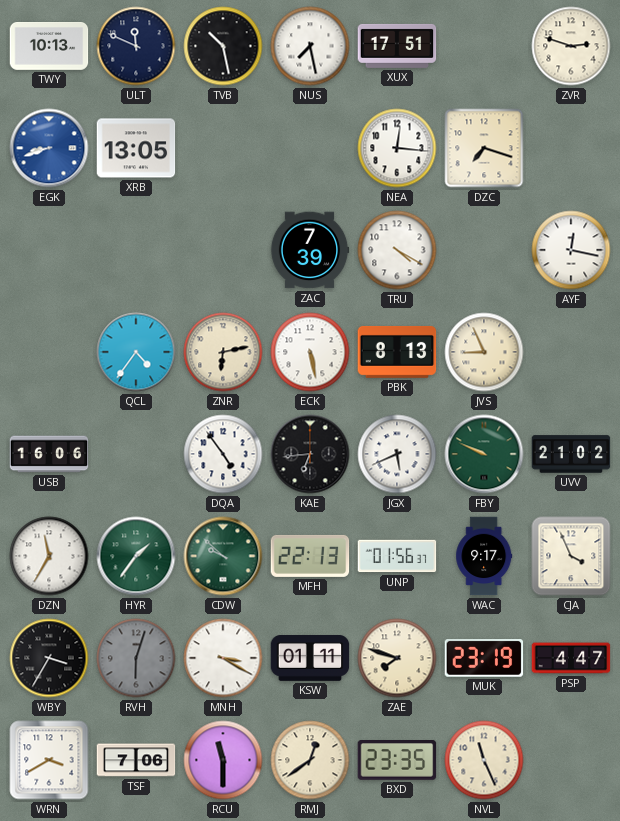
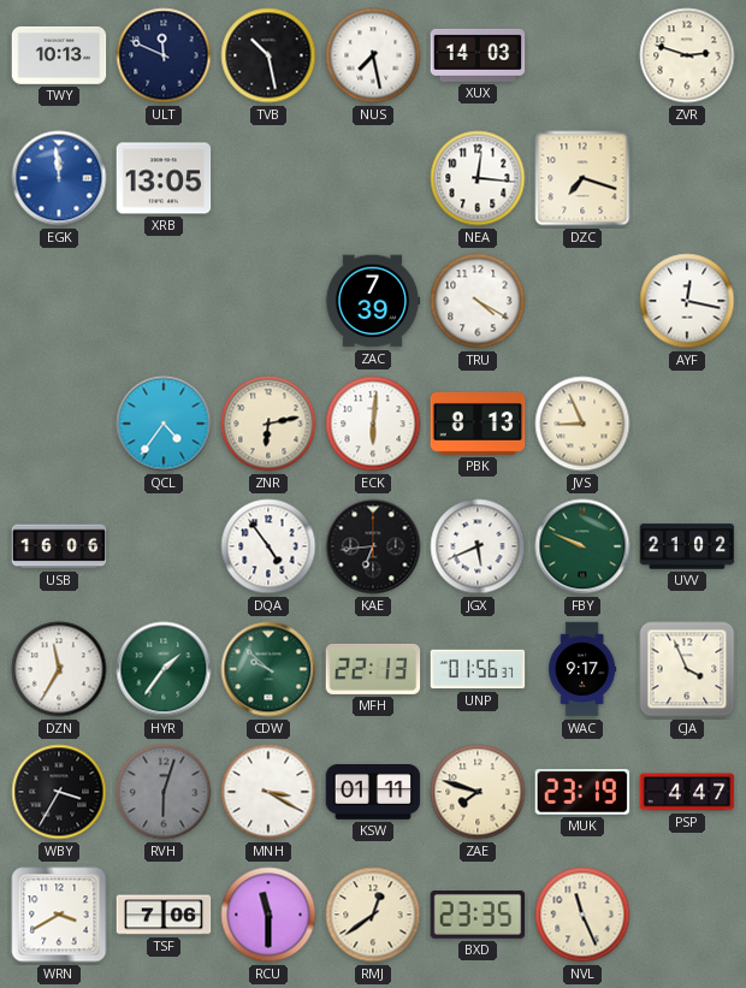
XUX: 17:51 -> 14:03
EGK: 8:42 -> 11:59
ECK: 5:28 -> 6:01
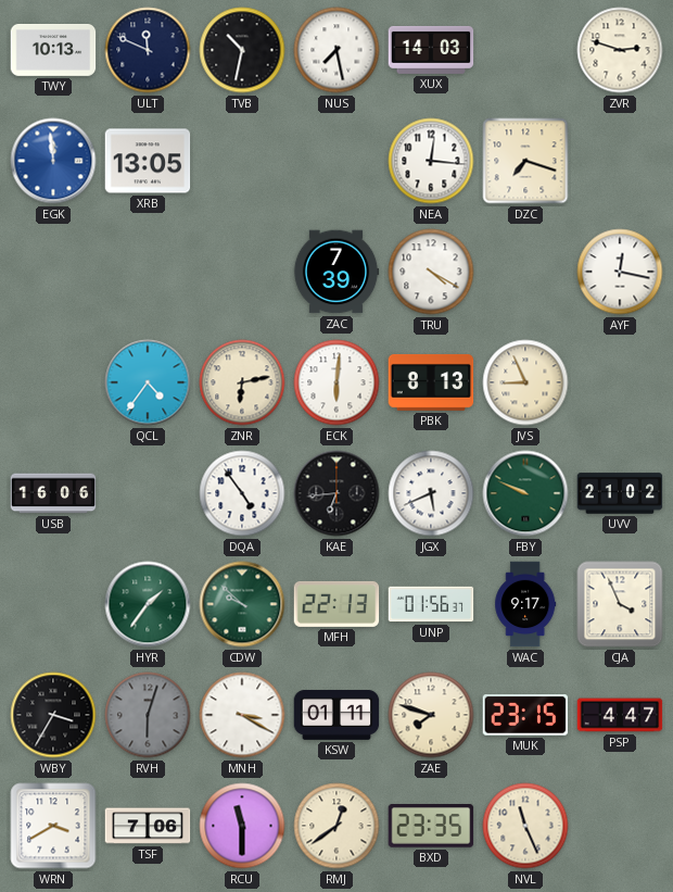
TVB: 10:28 -> 10:32
DZN: 11:35 -> none
MUK: 23:19 -> 23:15
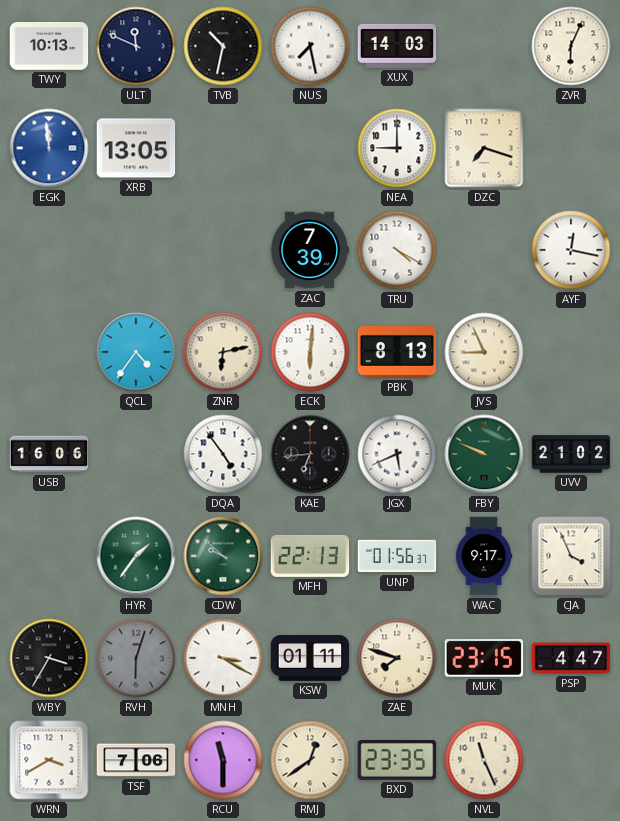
ZVR: 2:48 -> 6:04
NEA: 12:16 -> 9:00
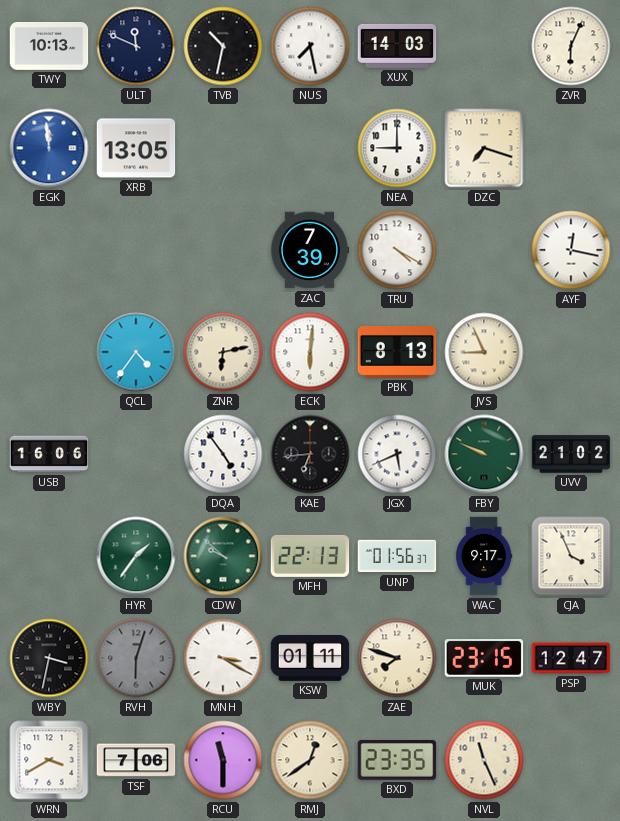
WBY: 3:35 -> 3:32
PSP: 4:47 -> 12:47
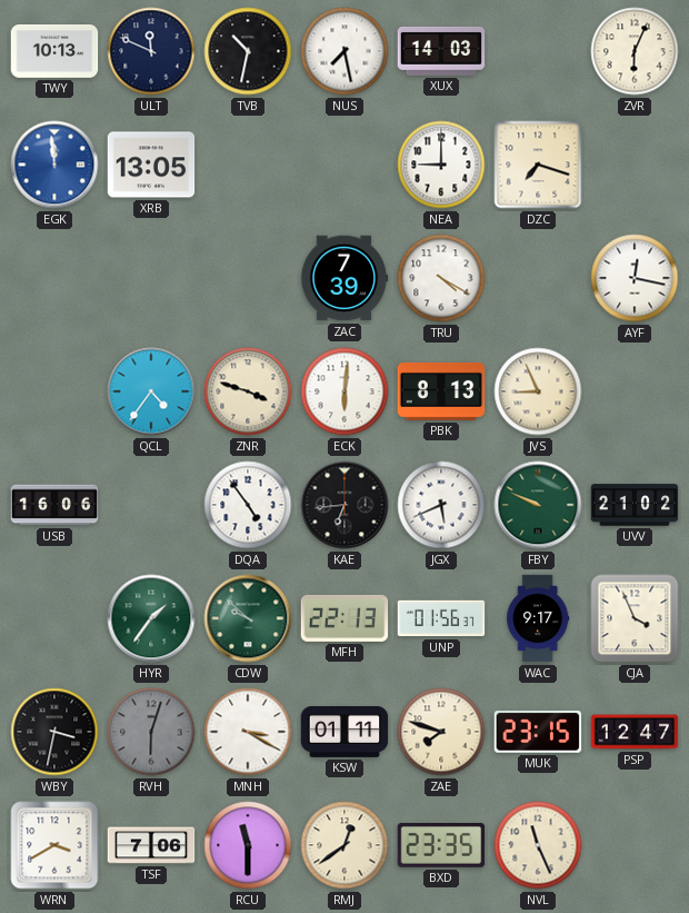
ZNR: 6:13 -> 3:48
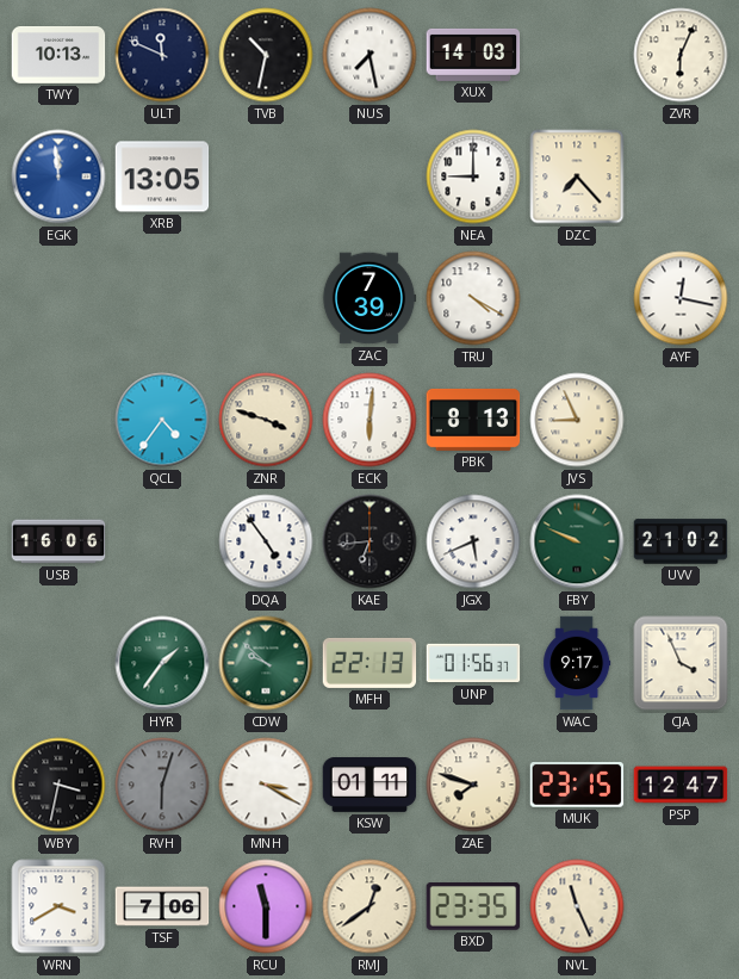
DZC: 7:18 -> 7:23
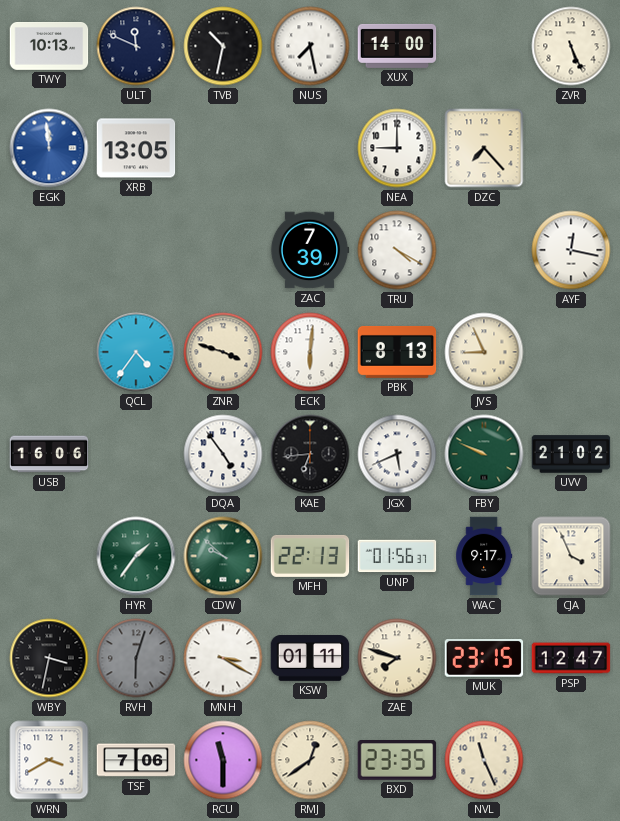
XUX: 14:03 -> 14:00
ZVR: 6:04 -> 5:26
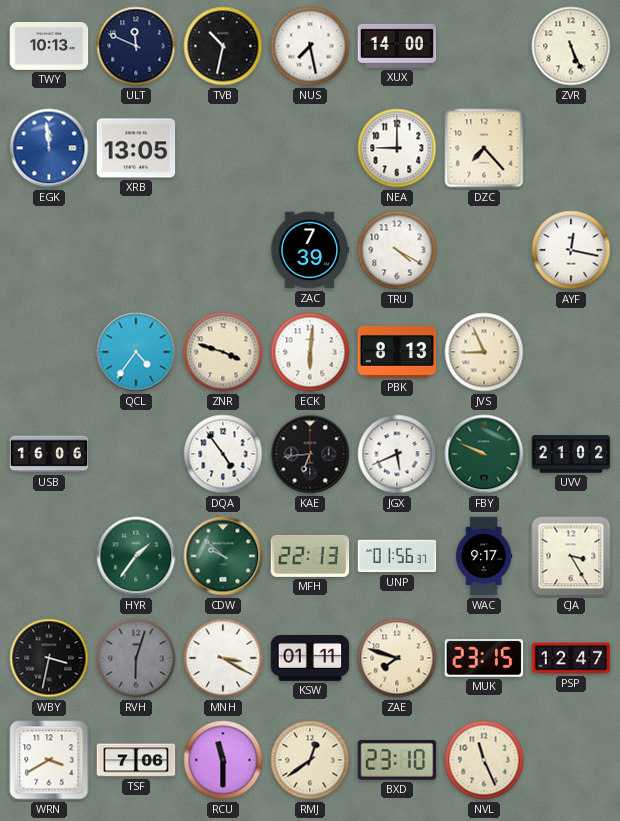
CJA: 3:56 -> 3:25
BXD: 23:35 -> 23:10
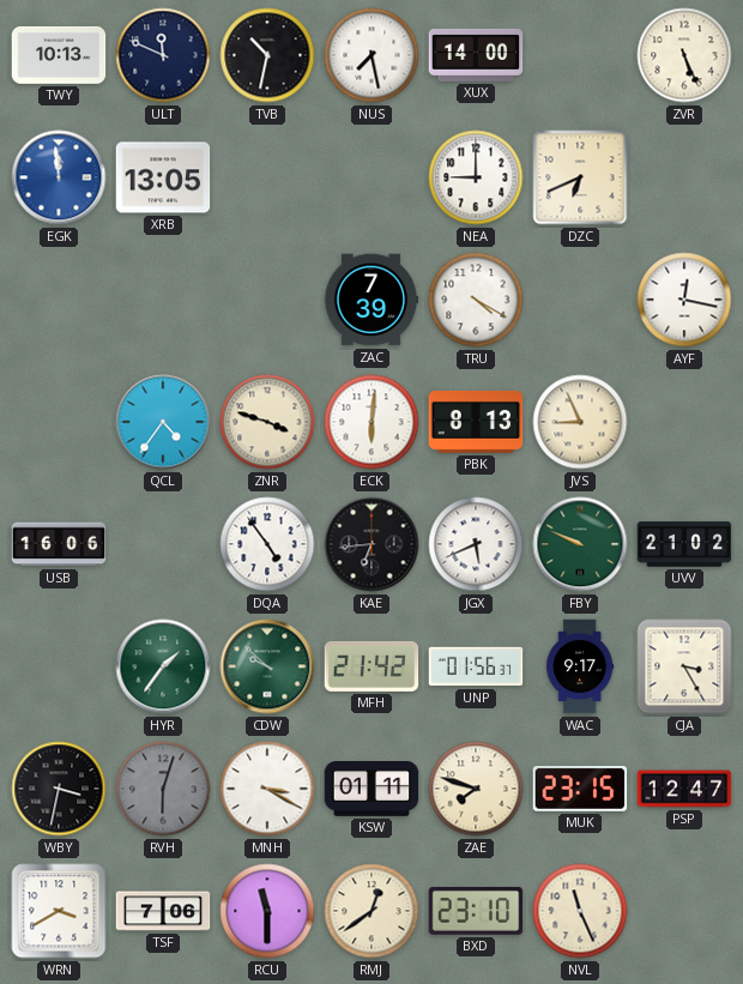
DZC: 7:23 -> 6:41
MFH: 22:13 -> 21:42
